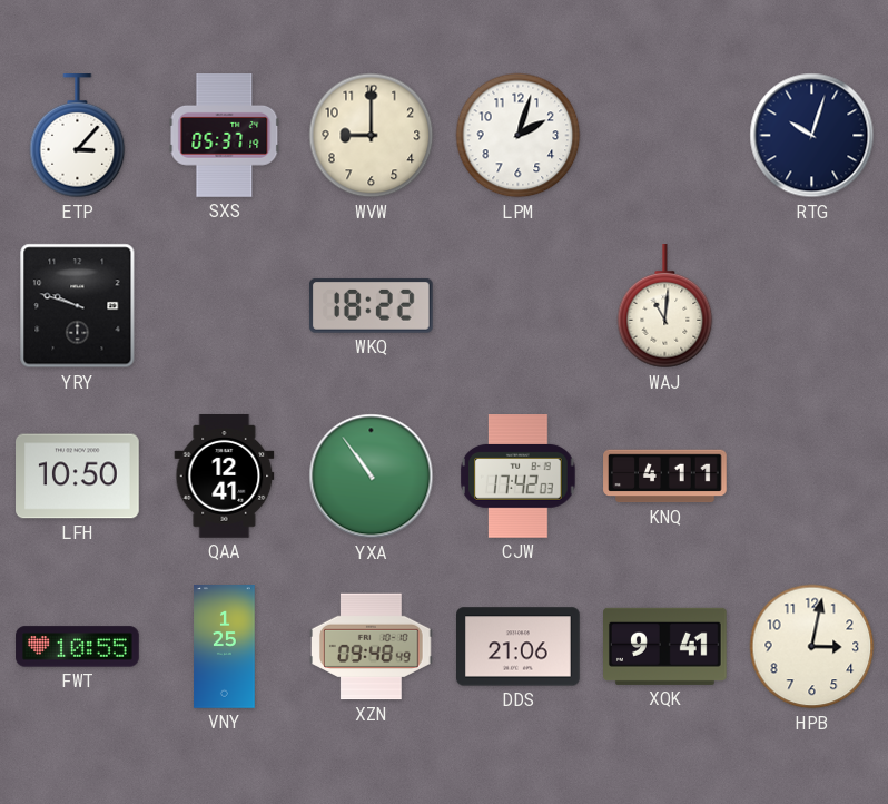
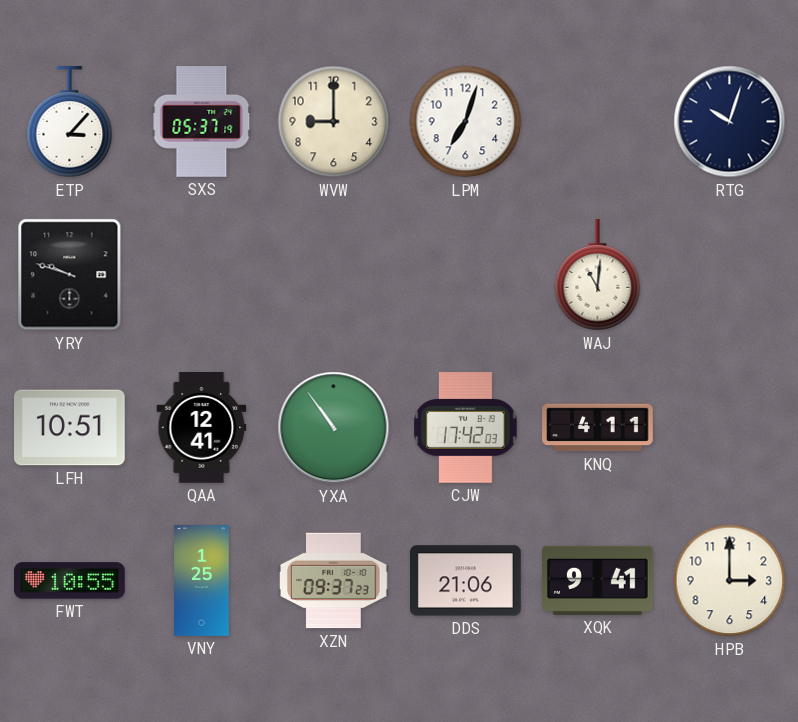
LPM: 2:03 -> 7:03
WKQ: 18:22 -> none
LFH: 10:50 -> 10:51
XZN: 09:48 -> 09:37
HPB: 3:02 -> 3:00
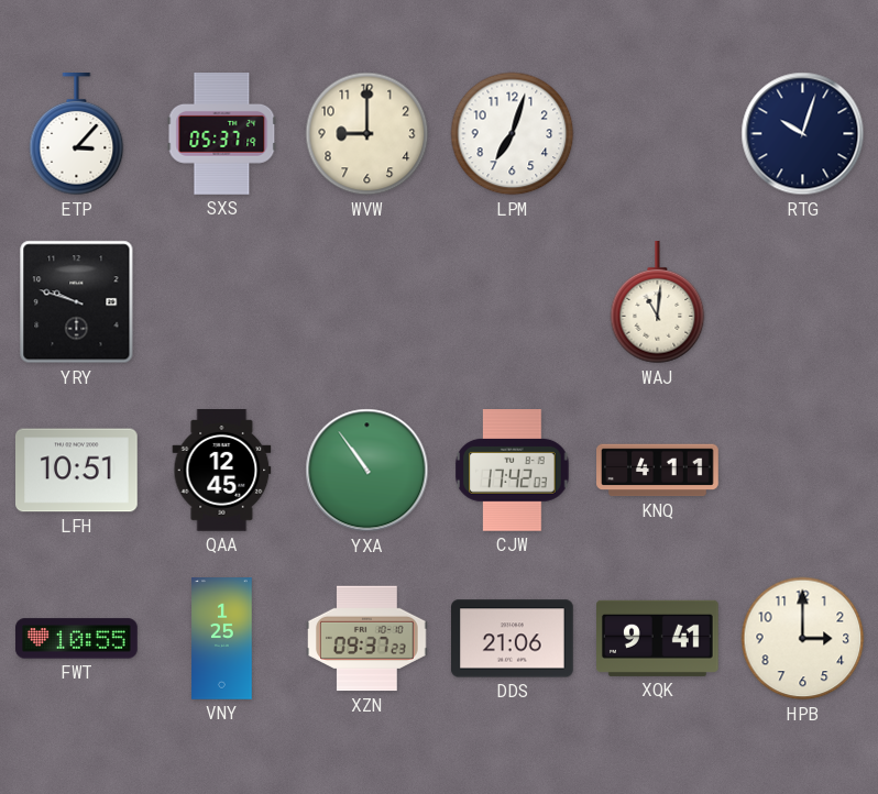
QAA: 12:41 -> 12:45
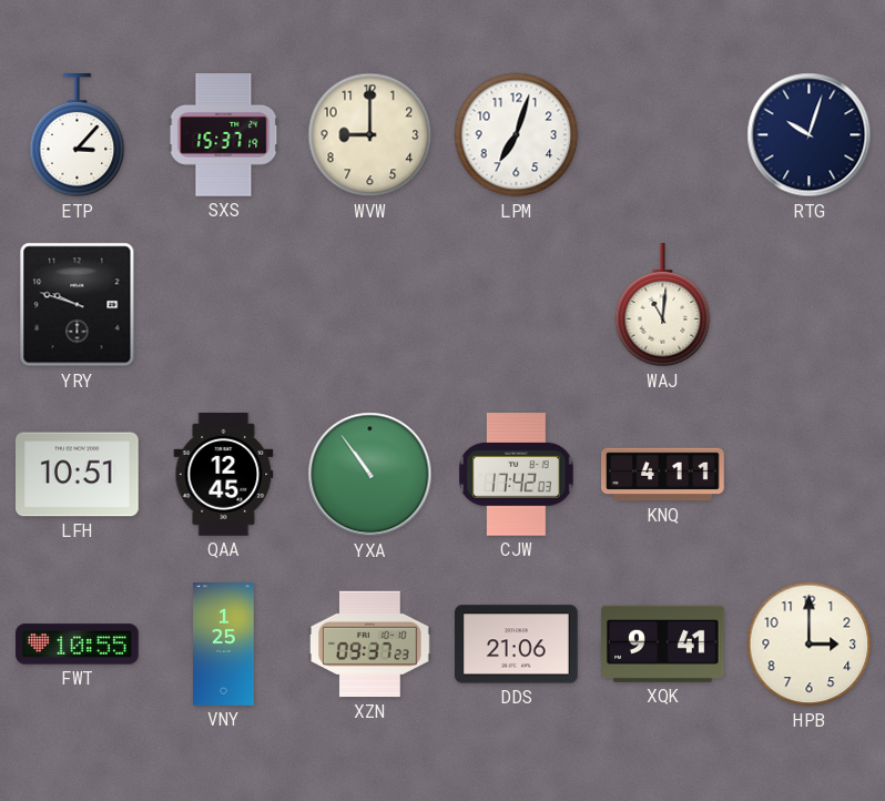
SXS: 05:37 -> 15:37
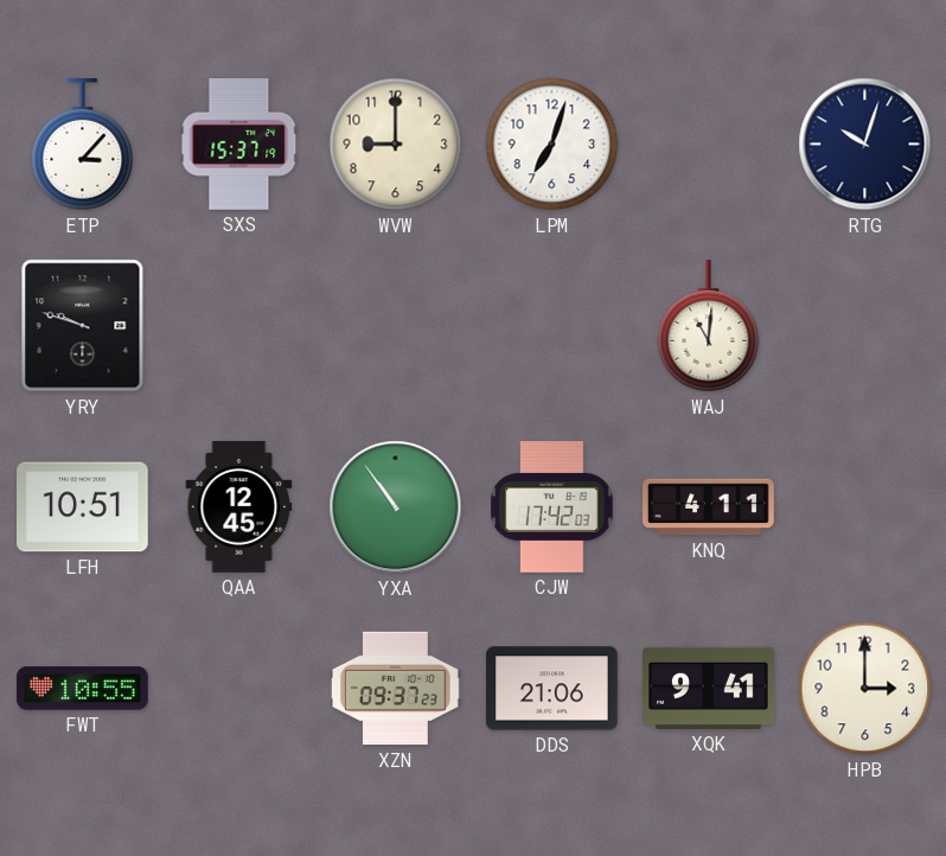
VNY: 1:25 -> none
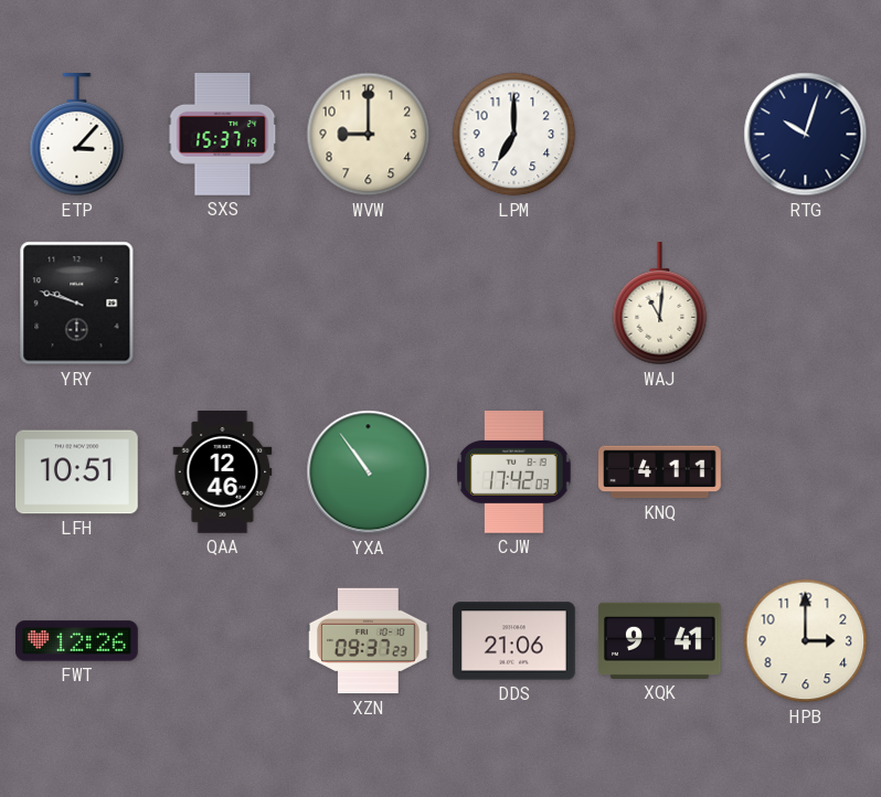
LPM: 7:03 -> 7:00
QAA: 12:45 -> 12:46
FWT: 10:55 -> 12:26
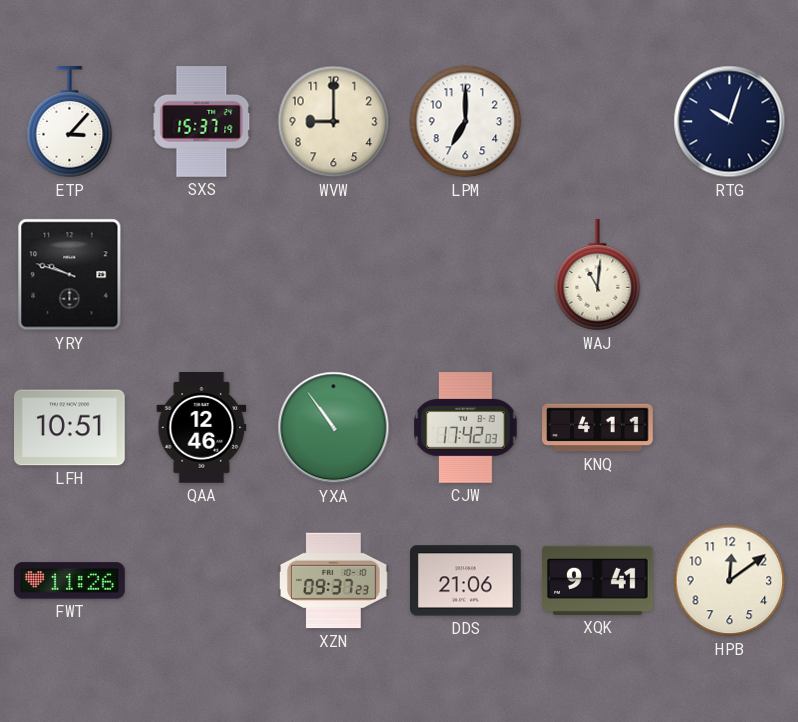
FWT: 12:26 -> 11:26
HPB: 3:00 -> 12:09
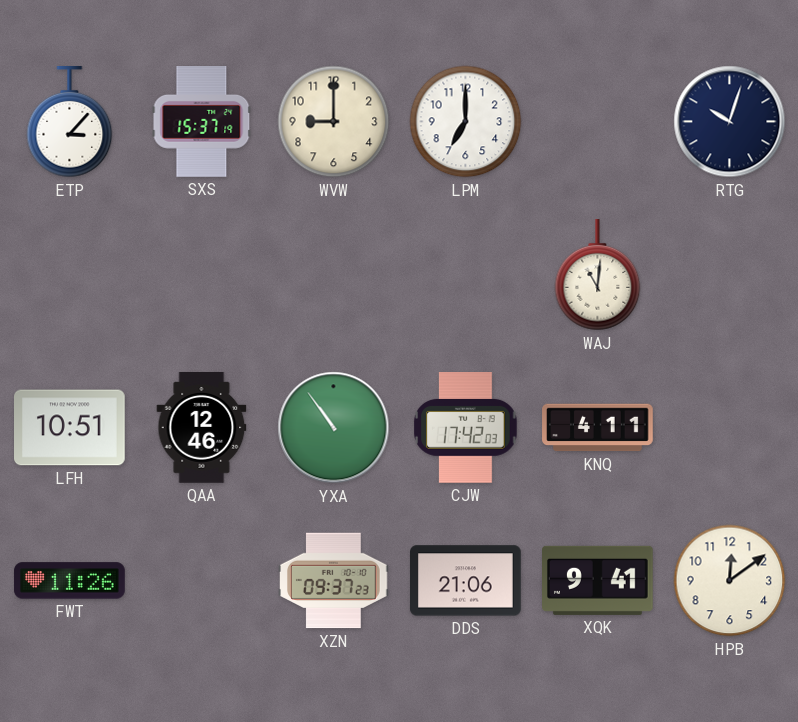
YRY: 9:48 -> none
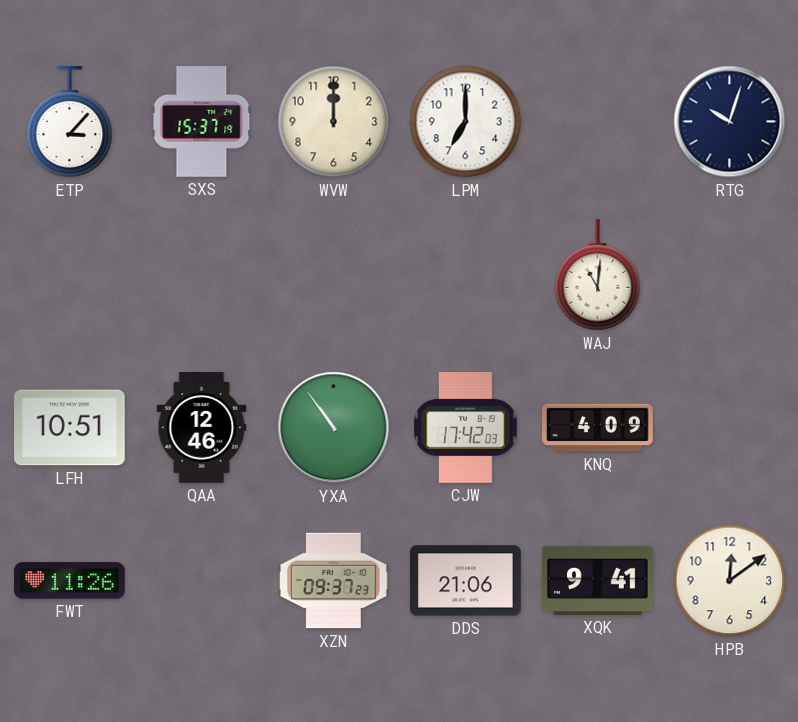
WVW: 9:00 -> 12:00
KNQ: 4:11 -> 4:09
